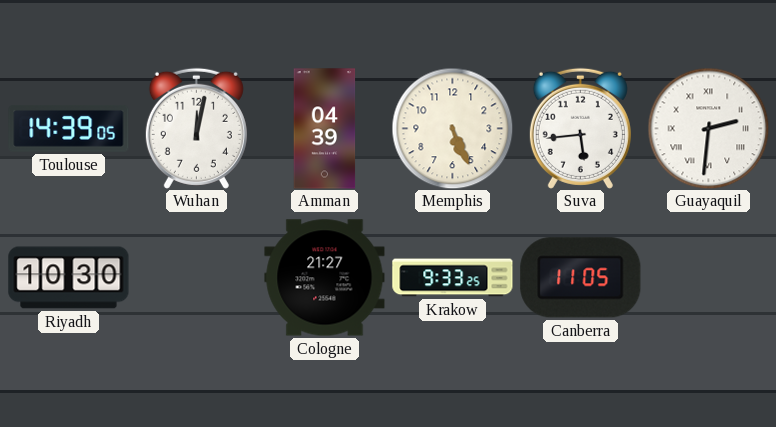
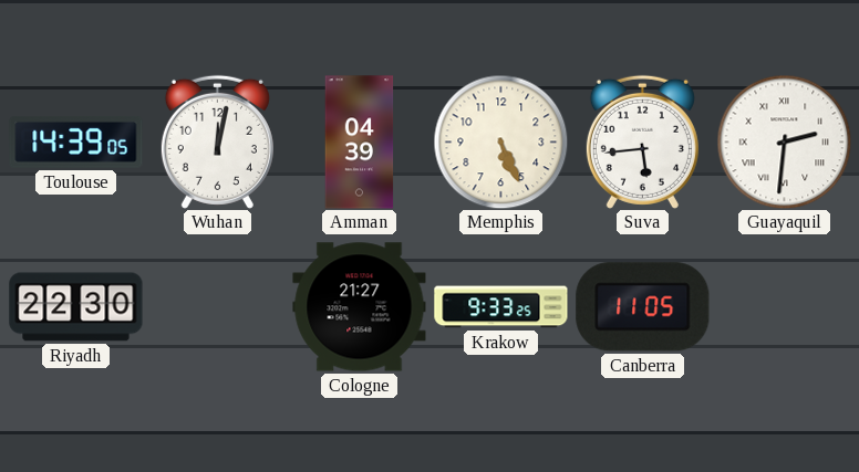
Riyadh: 10:30 -> 22:30
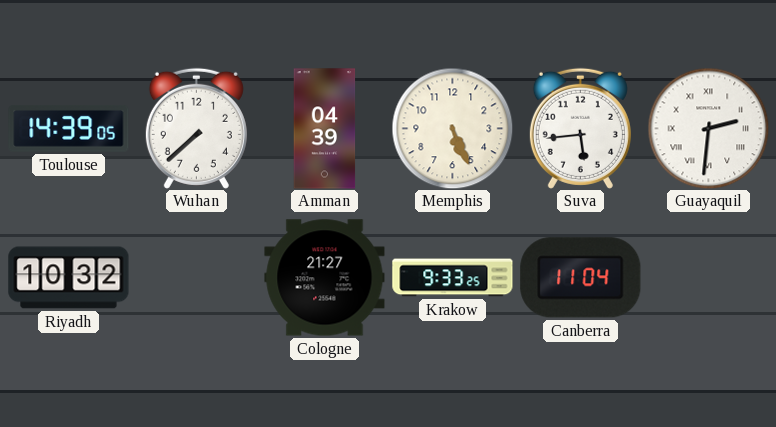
Wuhan: 12:02 -> 7:38
Riyadh: 22:30 -> 10:32
Canberra: 11:05 -> 11:04
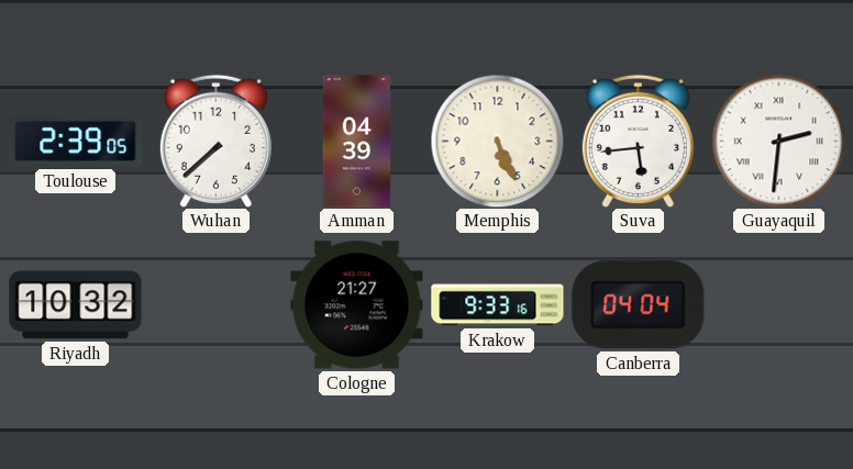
Toulouse: 14:39 -> 2:39
Krakow: 9:33:25 -> 9:33:16
Canberra: 11:04 -> 04:04
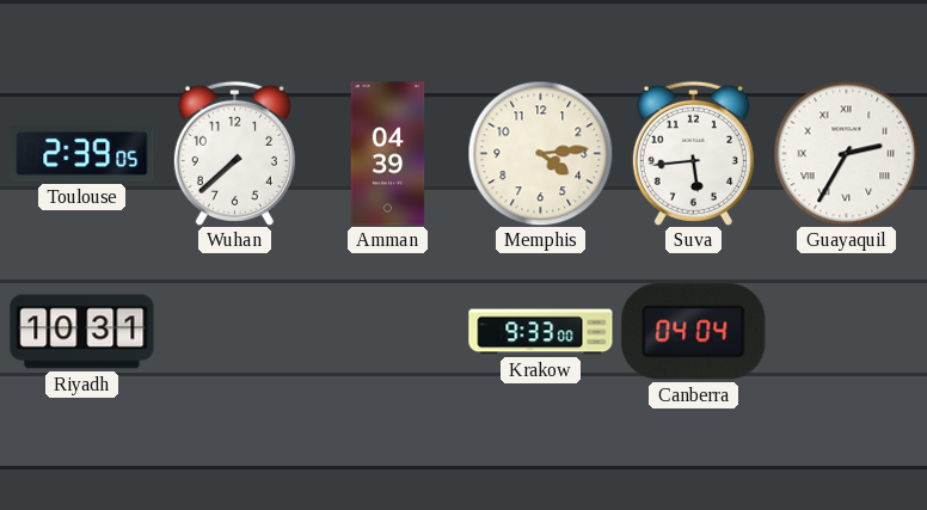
Memphis: 5:26 -> 4:14
Guayaquil: 2:31 -> 2:35
Riyadh: 10:32 -> 10:31
Cologne: 21:27 -> none
Krakow: 9:33:16 -> 9:33:00
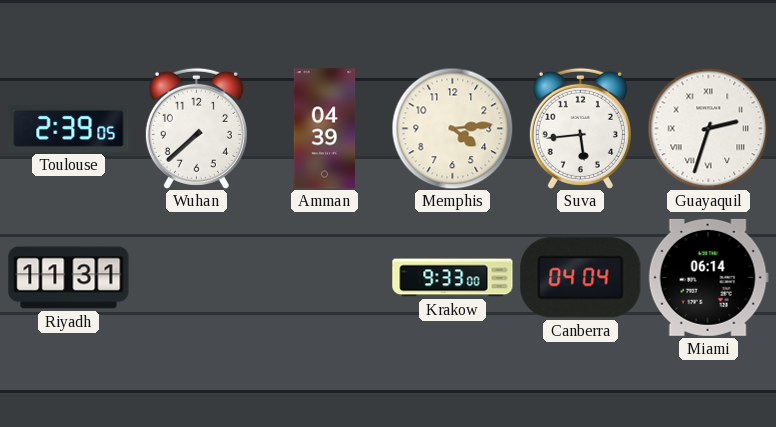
Guayaquil: 2:35 -> 2:33
Riyadh: 10:31 -> 11:31
Miami: none -> 06:14
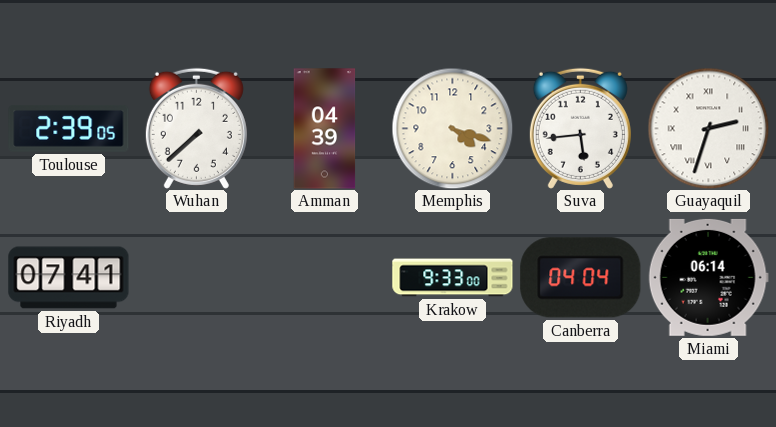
Memphis: 4:14 -> 4:18
Riyadh: 11:31 -> 07:41
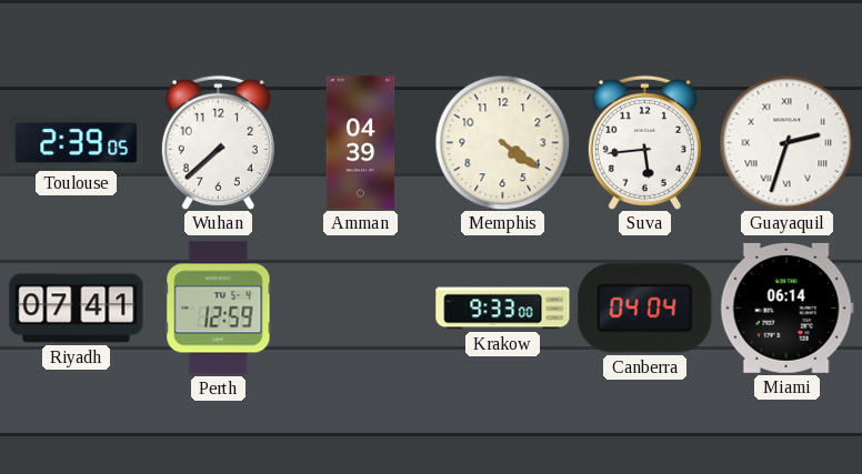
Memphis: 4:18 -> 4:21
Perth: none -> 12:59
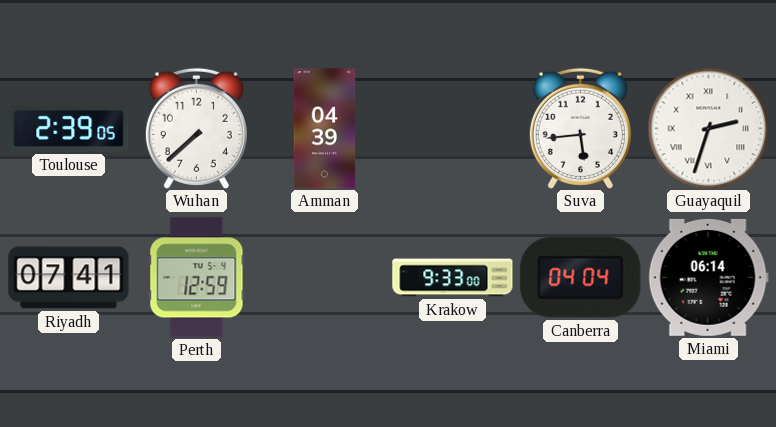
Memphis: 4:21 -> none
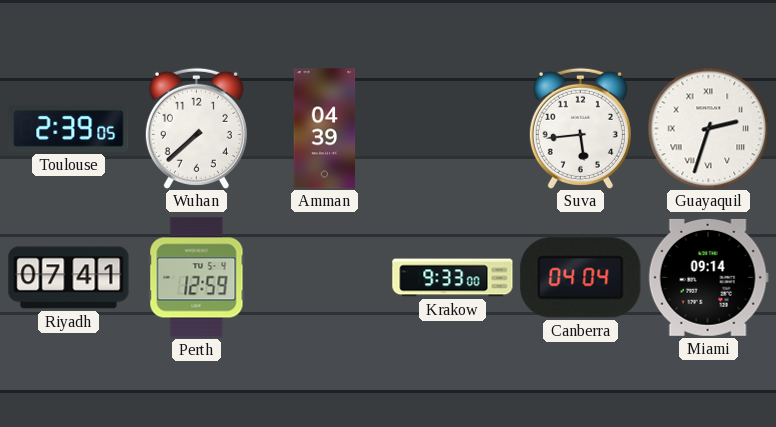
Miami: 06:14 -> 09:14
